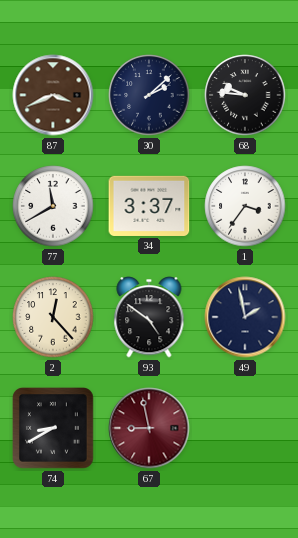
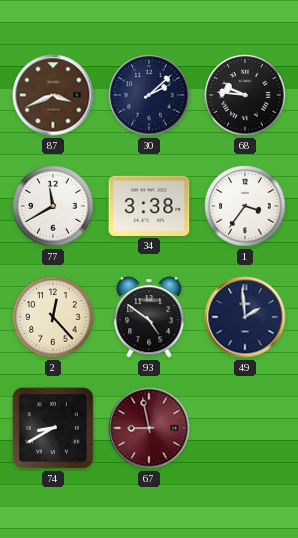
34: 3:37 -> 3:38
49: 1:58 -> 1:59
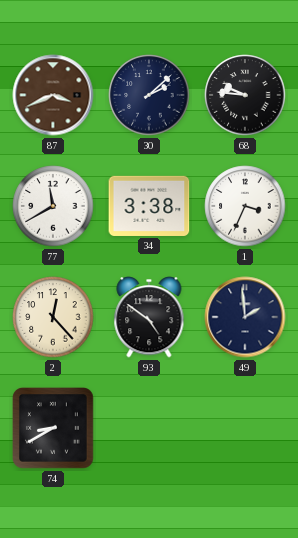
1: 3:36 -> 3:34
67: 8:58 -> none
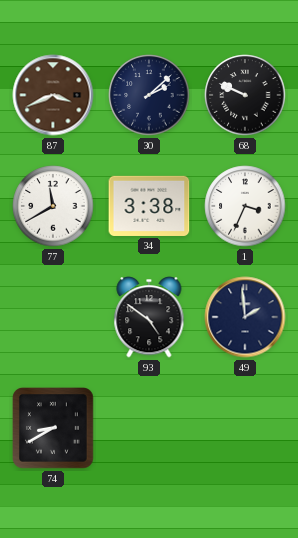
68: 9:46 -> 9:49
2: 12:23 -> none
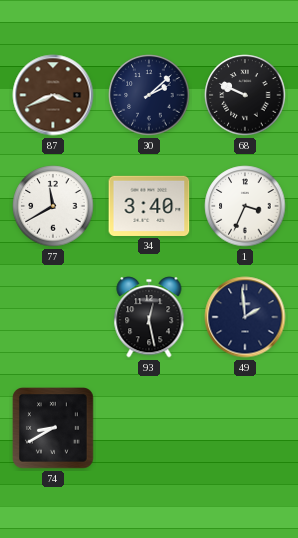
34: 3:38 -> 3:40
93: 4:51 -> 12:28
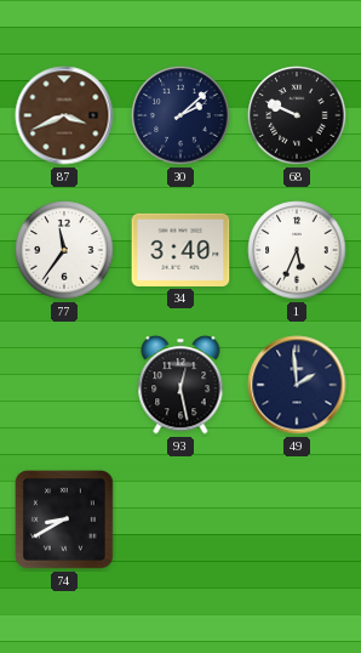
77: 11:40 -> 11:36
1: 3:34 -> 5:34
